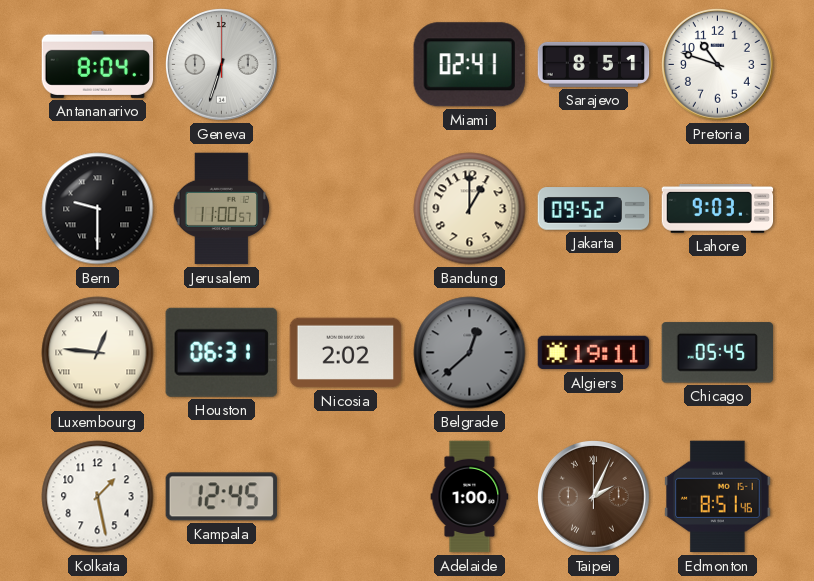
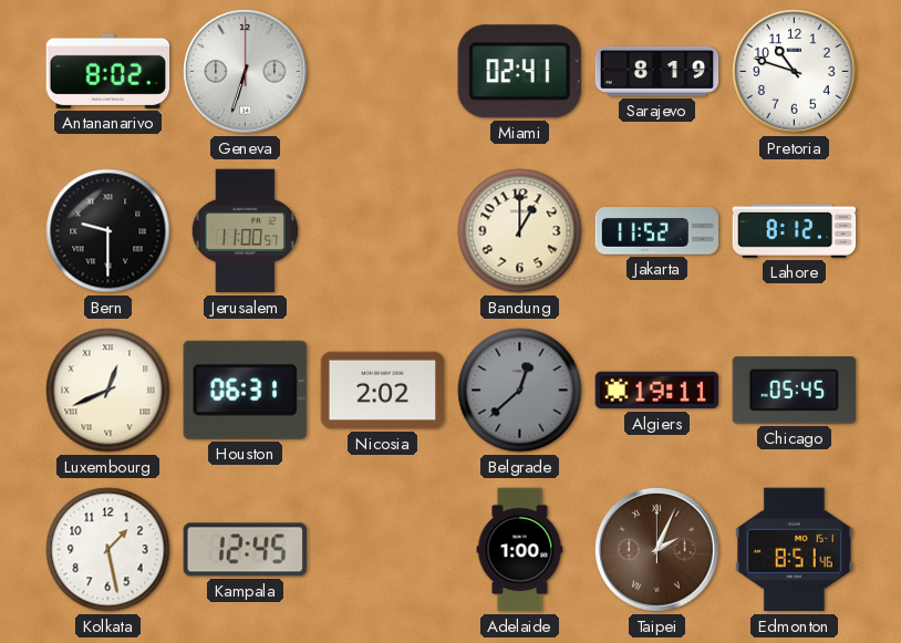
Antananarivo: 8:04 -> 8:02
Sarajevo: 8:51 -> 8:19
Jakarta: 09:52 -> 11:52
Lahore: 9:03 -> 8:12
Luxembourg: 12:46 -> 12:41
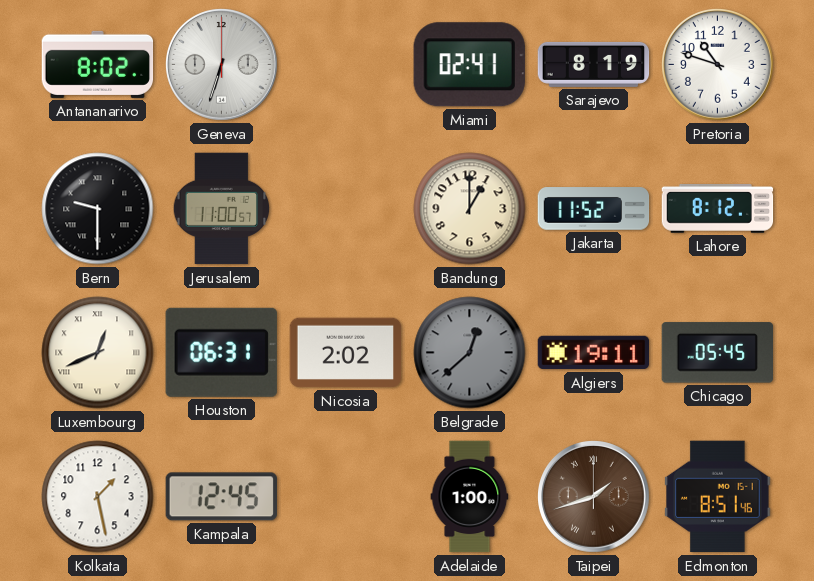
Taipei: 2:04 -> 1:42
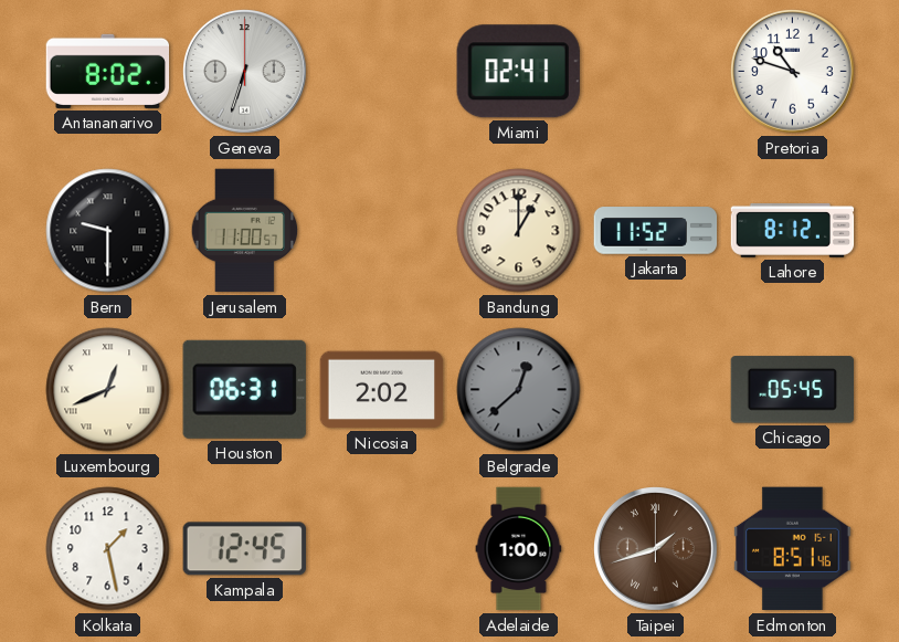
Sarajevo: 8:19 -> none
Algiers: 19:11 -> none
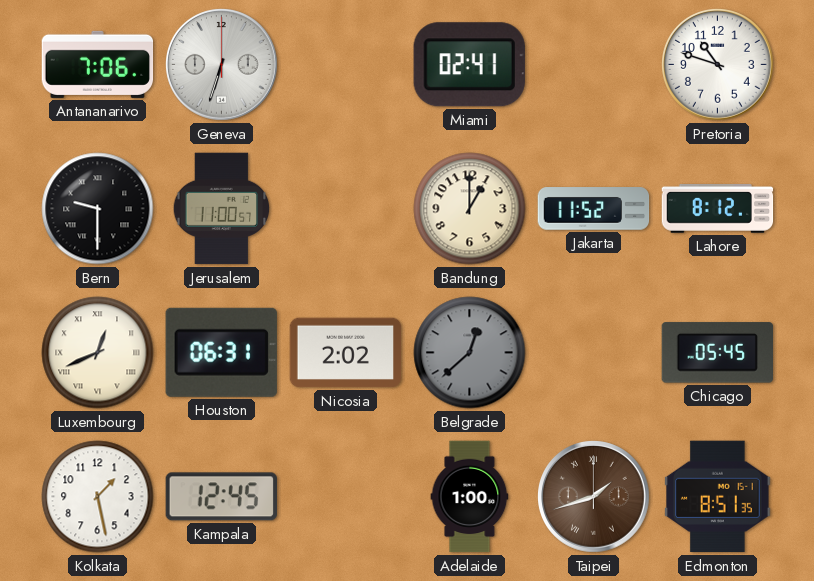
Antananarivo: 8:02 -> 7:06
Edmonton: 8:51:46 -> 8:51:35
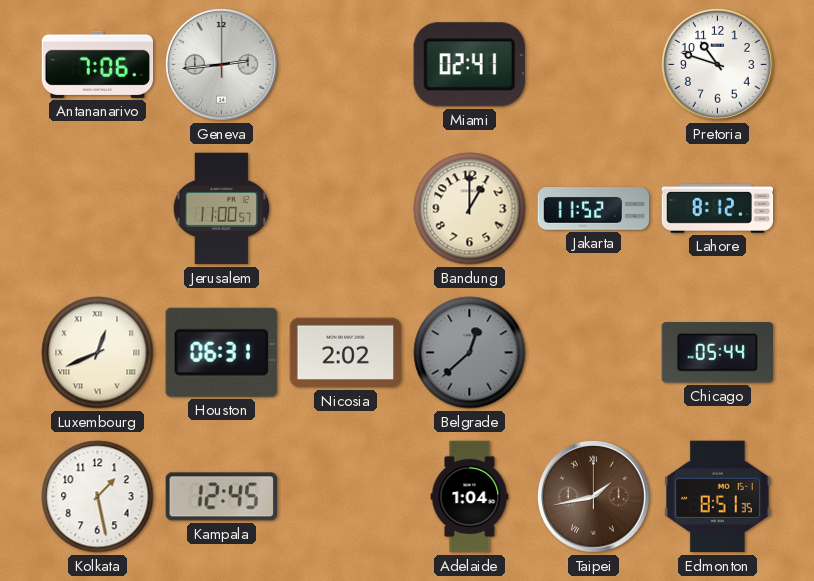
Geneva: 6:33 -> 2:44
Bern: 9:30 -> none
Chicago: 05:45 -> 05:44
Adelaide: 1:00 -> 1:04
Taipei: 1:42 -> 1:43
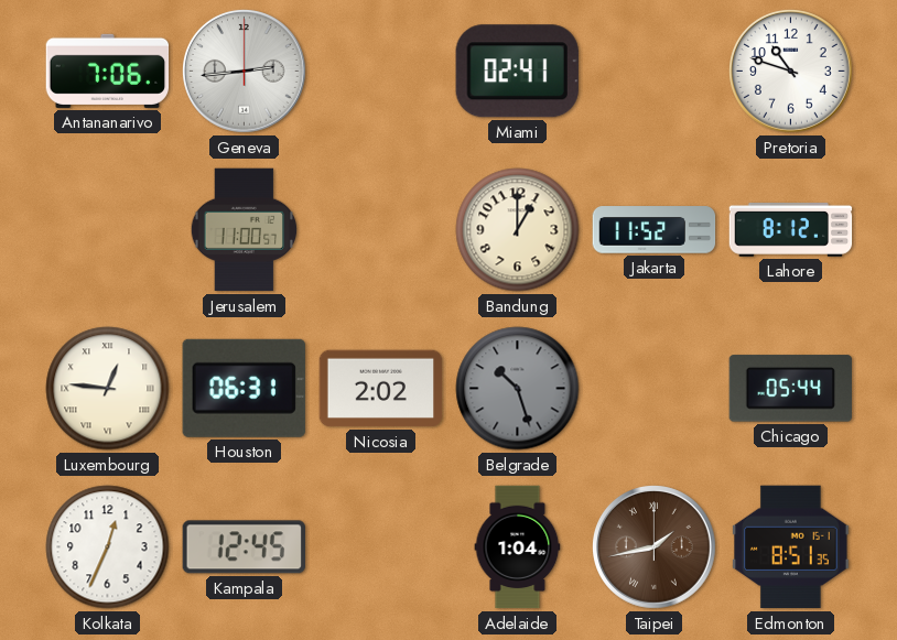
Luxembourg: 12:41 -> 12:46
Belgrade: 12:38 -> 10:27
Kolkata: 1:28 -> 12:34
